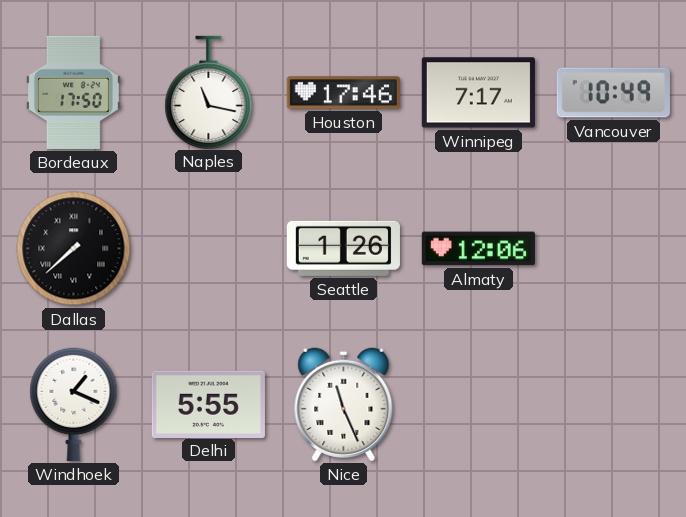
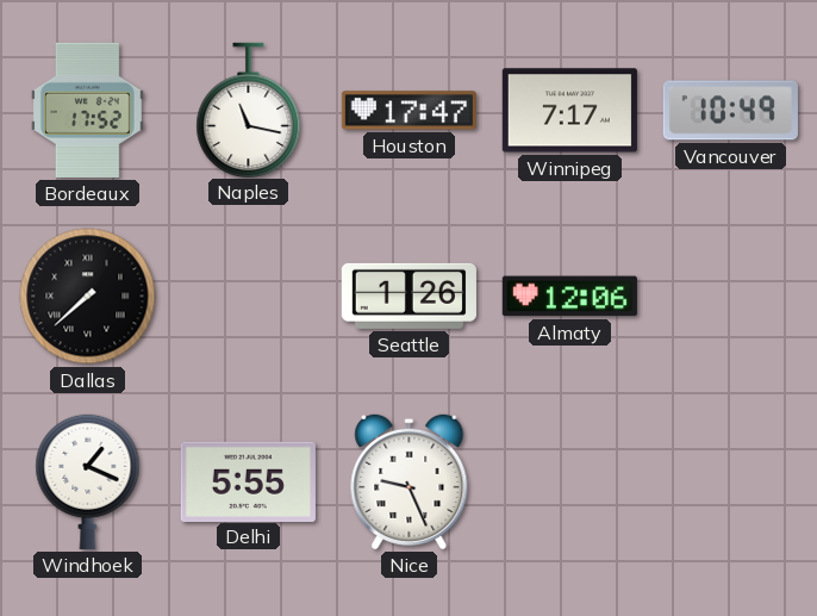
Bordeaux: 17:50 -> 17:52
Houston: 17:46 -> 17:47
Nice: 11:26 -> 9:26
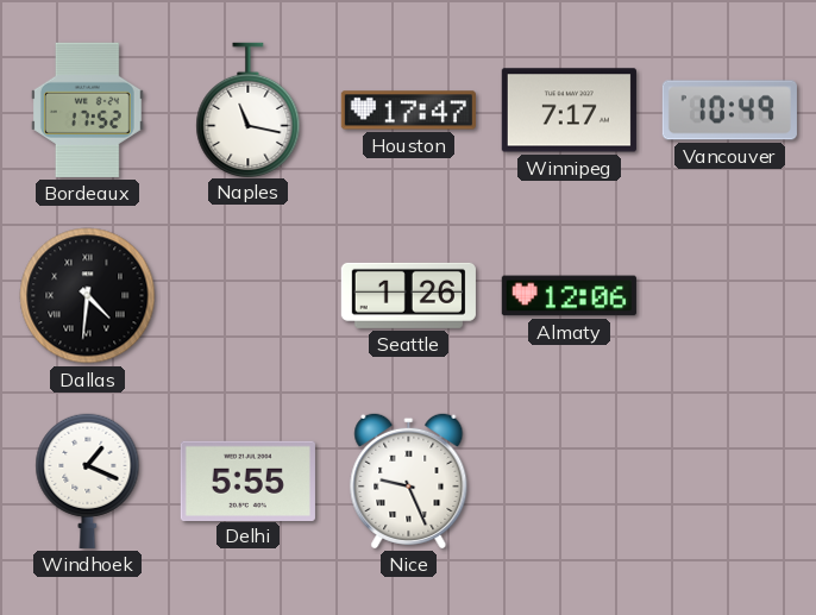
Dallas: 7:38 -> 4:31
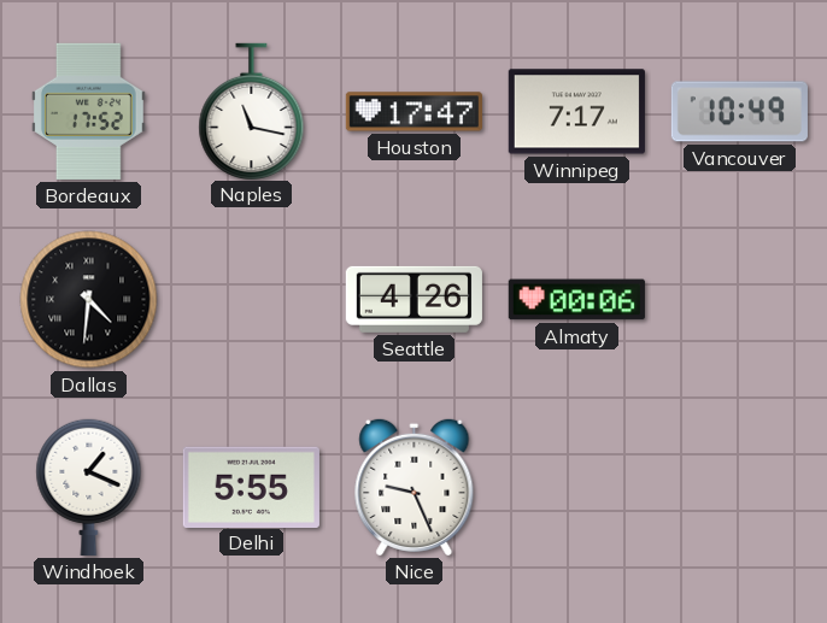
Seattle: 1:26 -> 4:26
Almaty: 12:06 -> 00:06
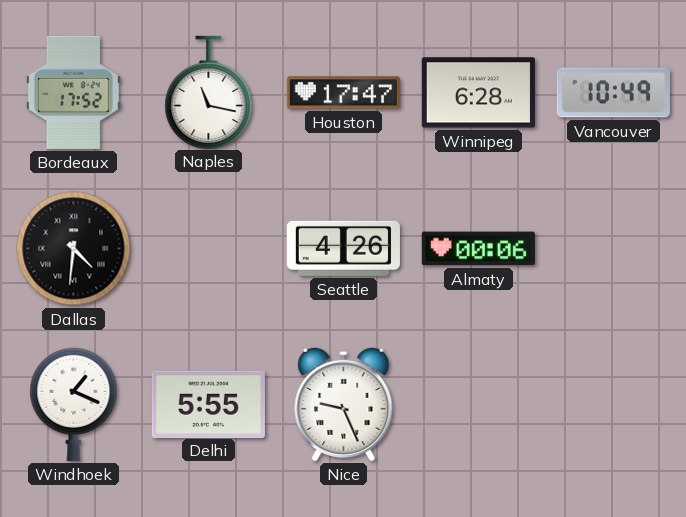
Winnipeg: 7:17 -> 6:28
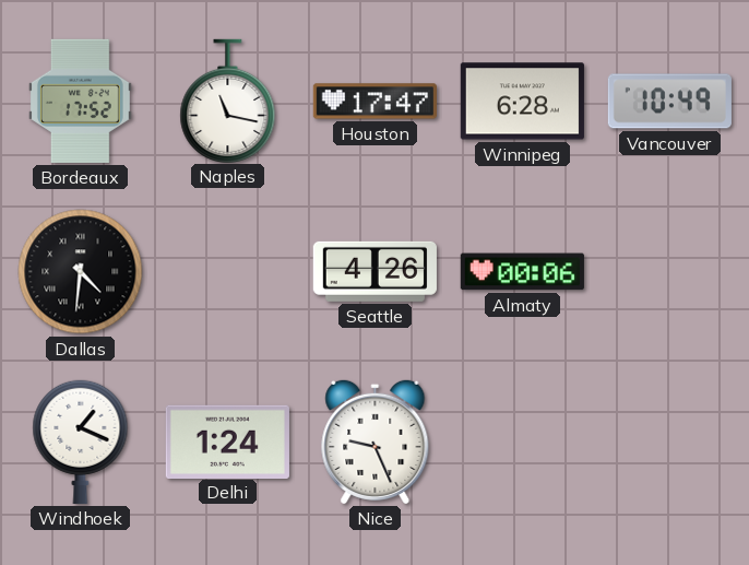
Delhi: 5:55 -> 1:24
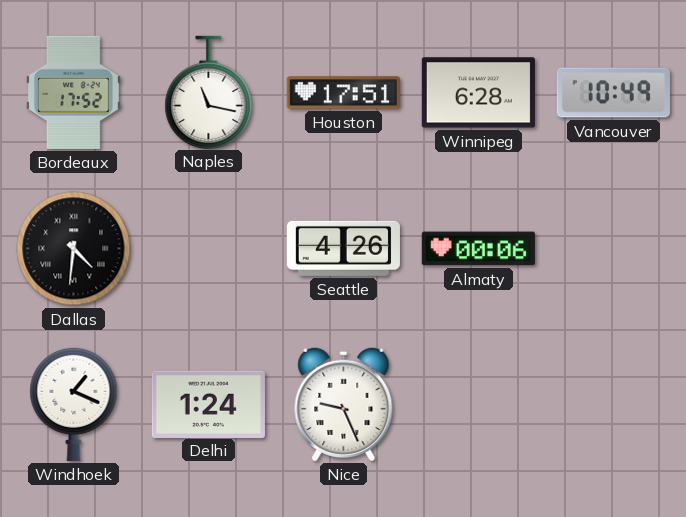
Houston: 17:47 -> 17:51
